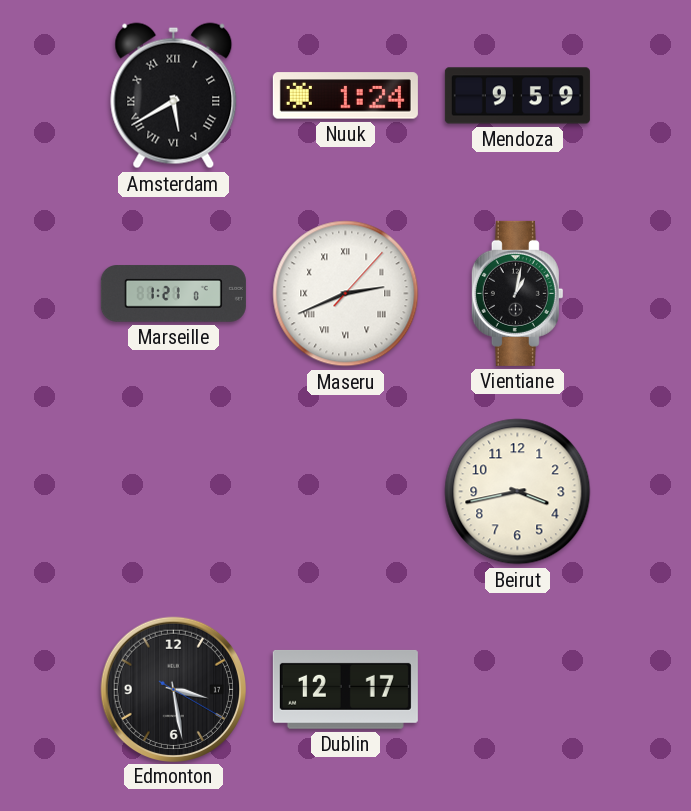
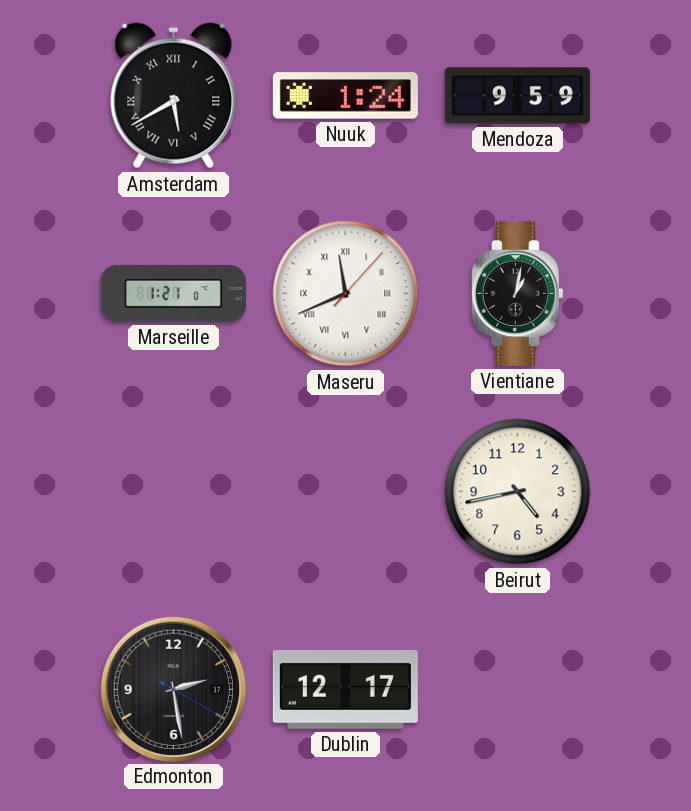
Maseru: 2:41 -> 11:41
Beirut: 3:43 -> 4:43
Edmonton: 3:28 -> 2:28
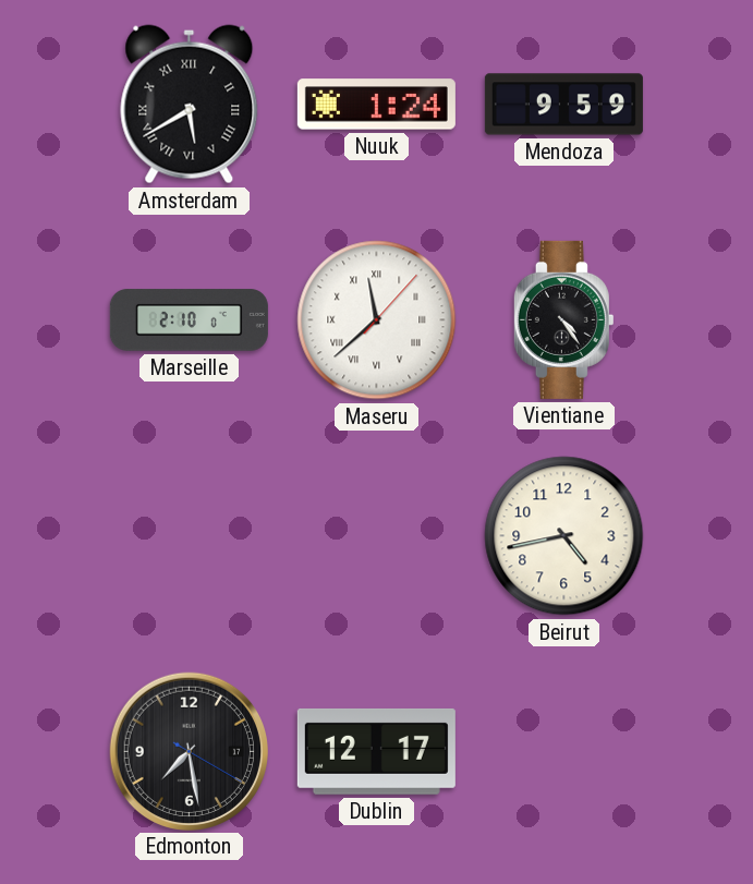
Marseille: 1:21 -> 2:10
Maseru: 11:41 -> 11:38
Vientiane: 1:02 -> 4:24
Edmonton: 2:28 -> 7:28
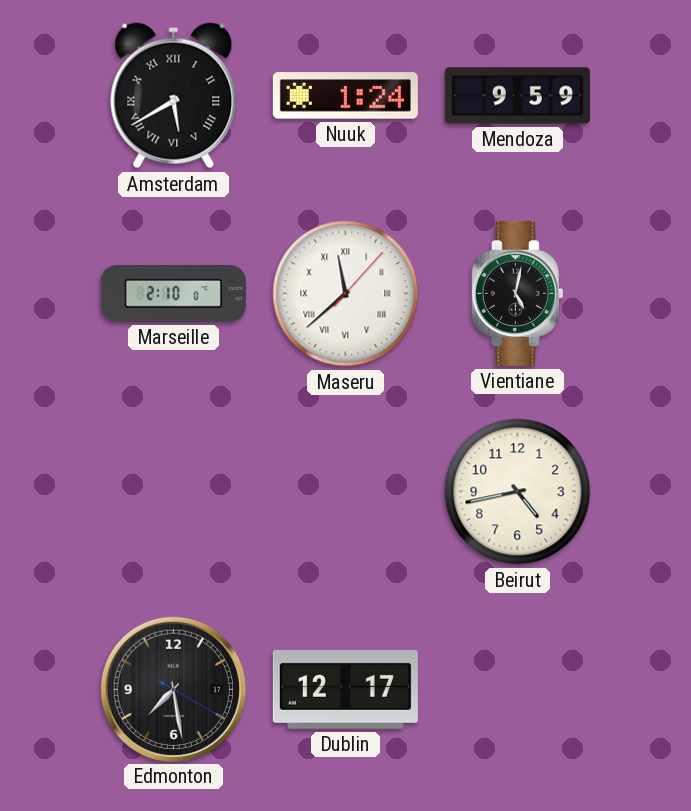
Vientiane: 4:24 -> 5:02
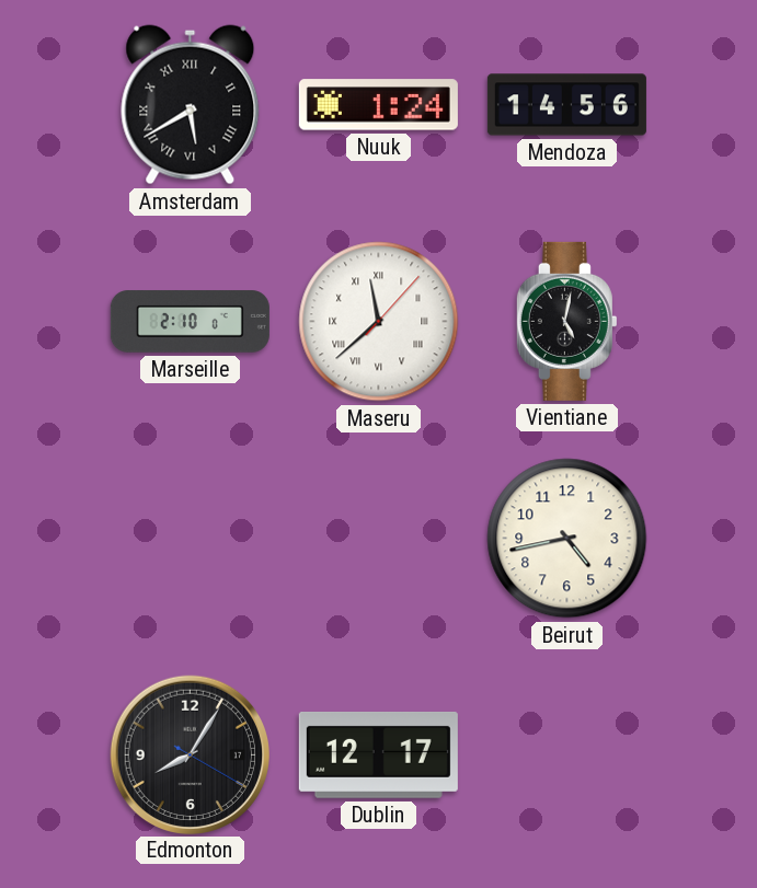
Mendoza: 9:59 -> 14:56
Edmonton: 7:28 -> 8:05
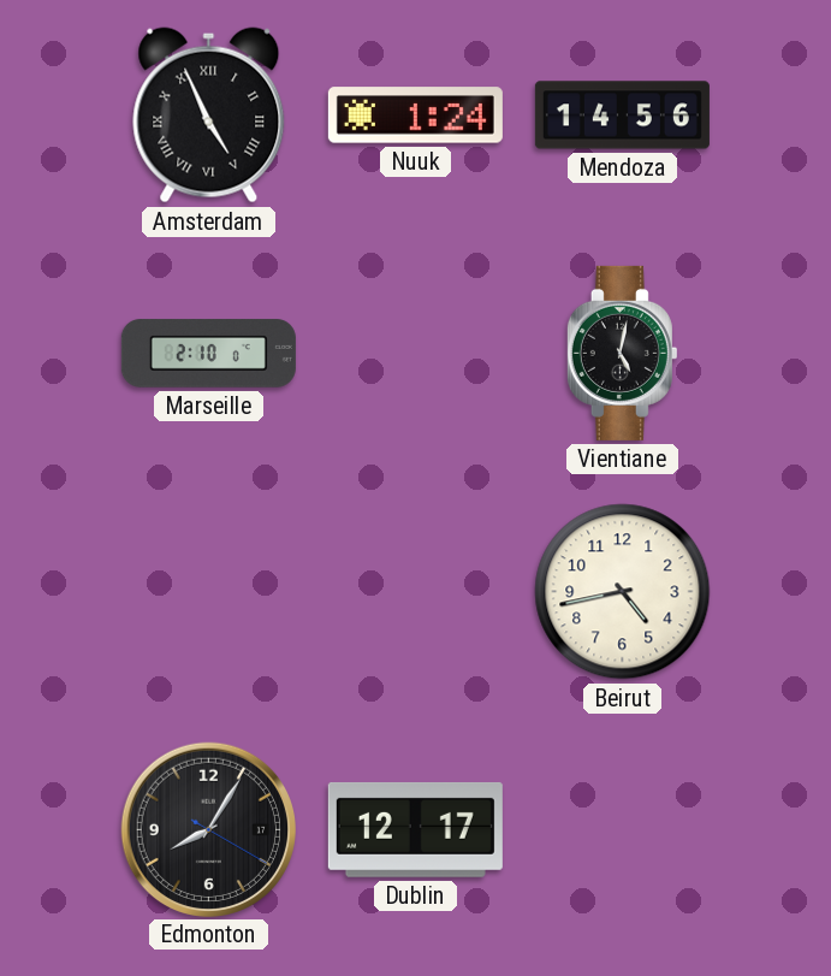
Amsterdam: 5:40 -> 4:56
Maseru: 11:38 -> none
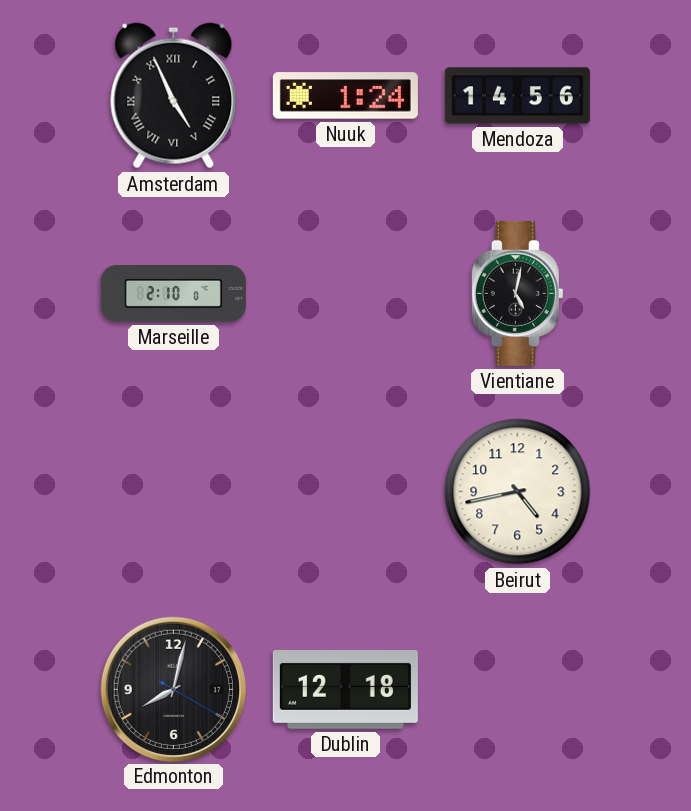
Edmonton: 8:05 -> 8:02
Dublin: 12:17 -> 12:18
